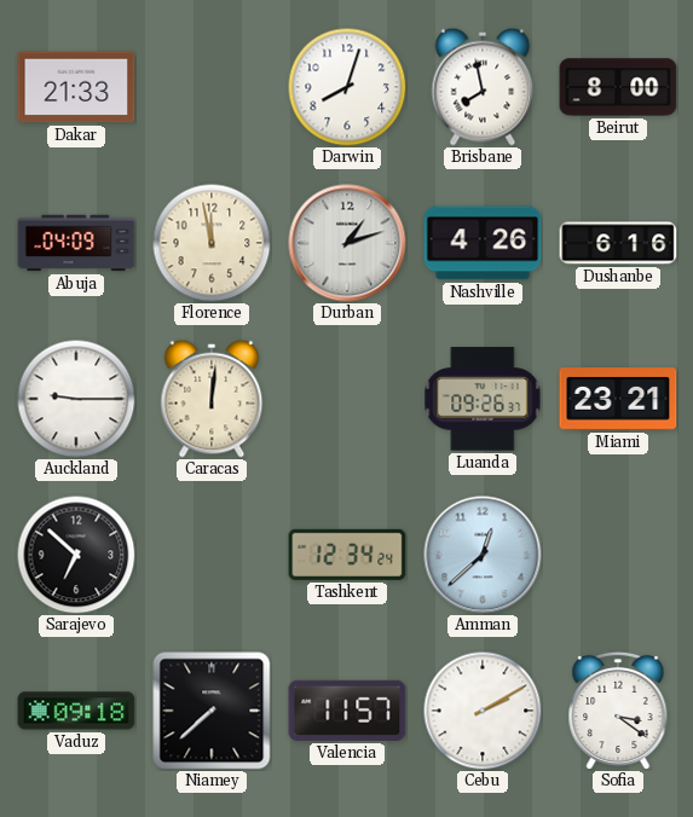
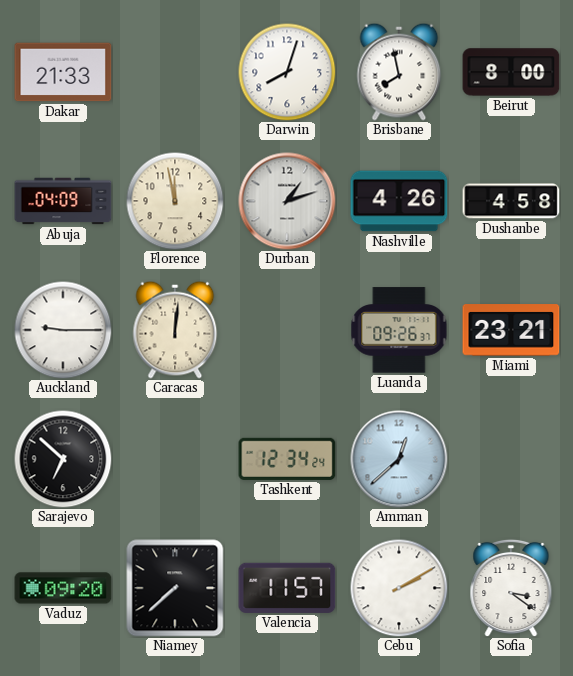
Dushanbe: 6:16 -> 4:58
Vaduz: 09:18 -> 09:20
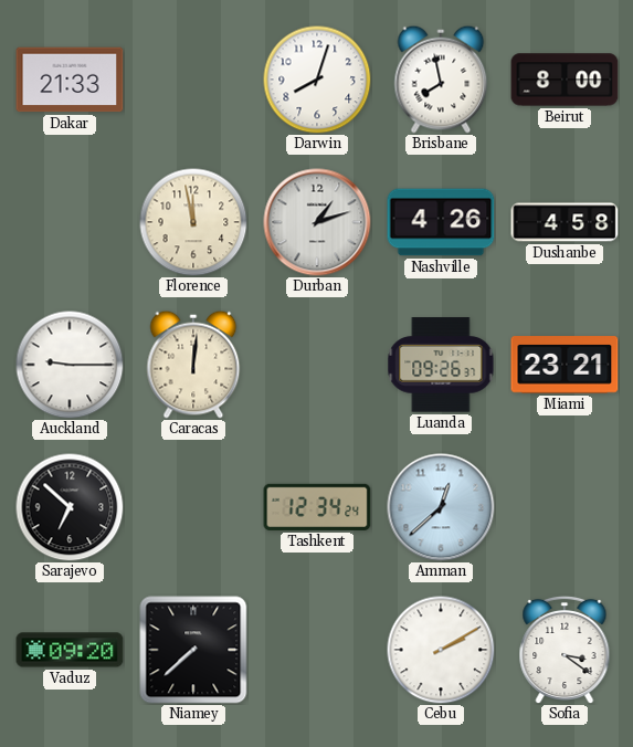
Abuja: 04:09 -> none
Valencia: 11:57 -> none
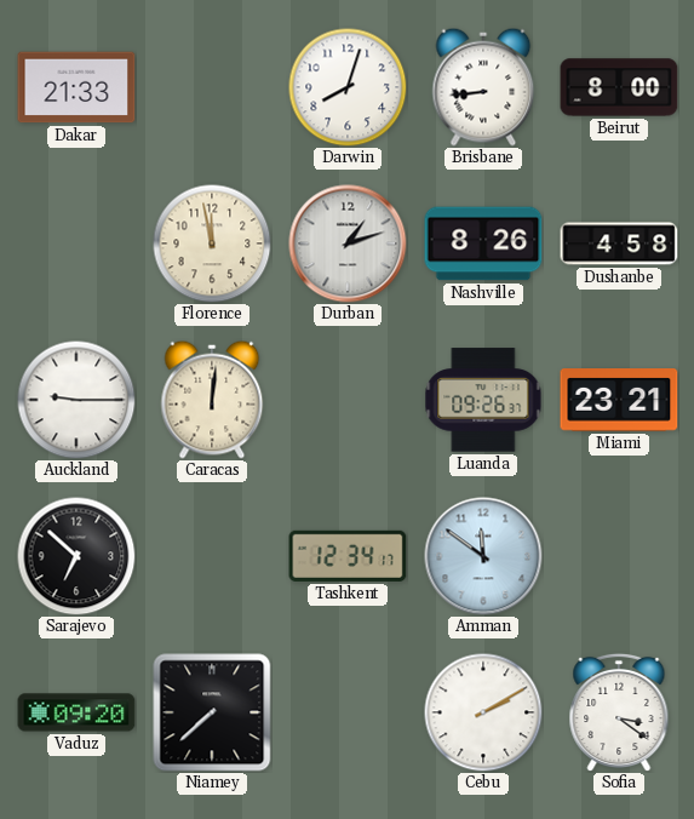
Brisbane: 7:58 -> 8:44
Nashville: 4:26 -> 8:26
Tashkent: 12:34:24 -> 12:34:17
Amman: 12:38 -> 11:51
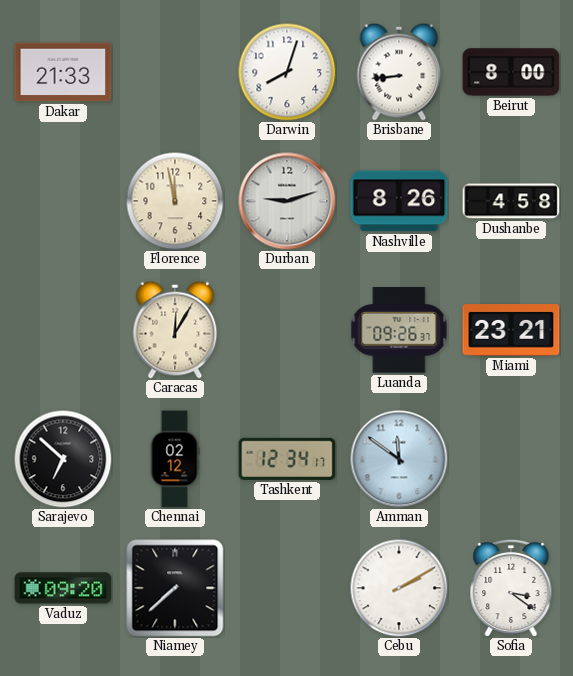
Durban: 1:12 -> 9:12
Auckland: 9:15 -> none
Caracas: 12:01 -> 12:05
Chennai: none -> 02:12
